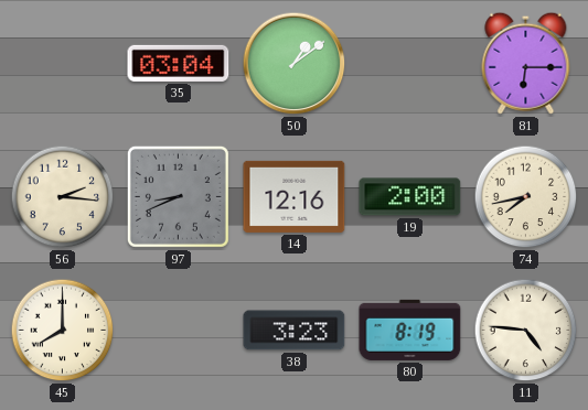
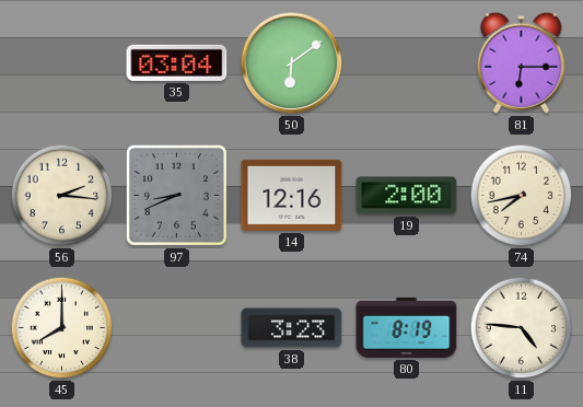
50: 1:09 -> 6:09
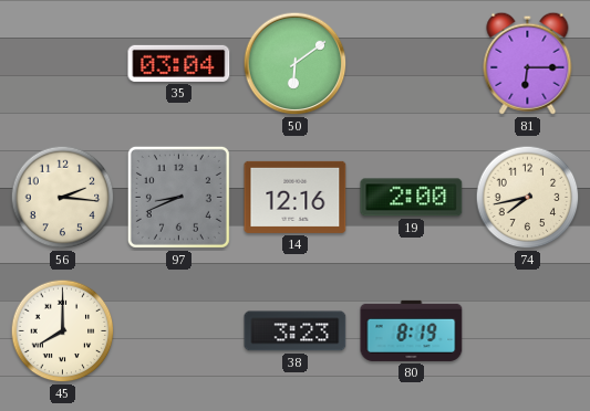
11: 4:46 -> none
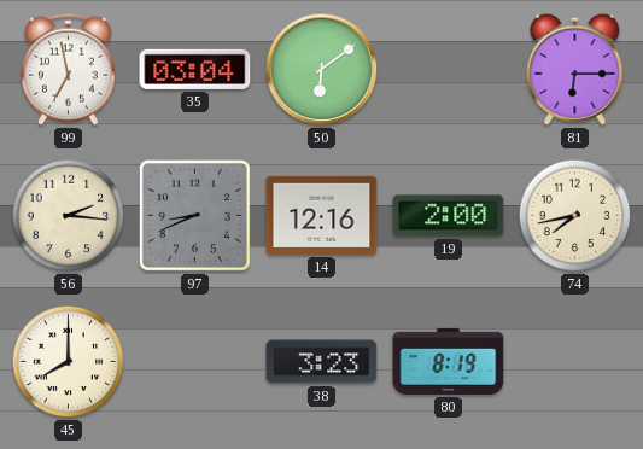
99: none -> 6:58
